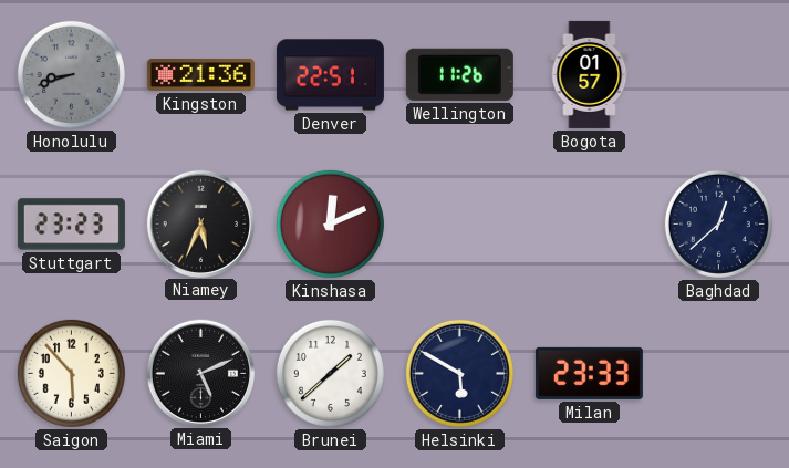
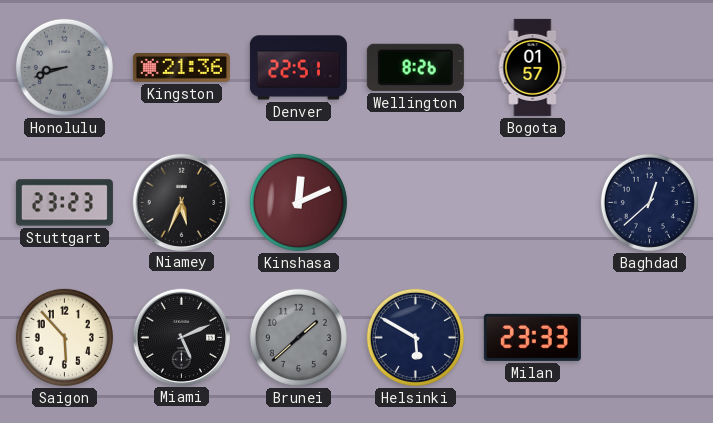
Wellington: 11:26 -> 8:26
Brunei dial: white -> grey
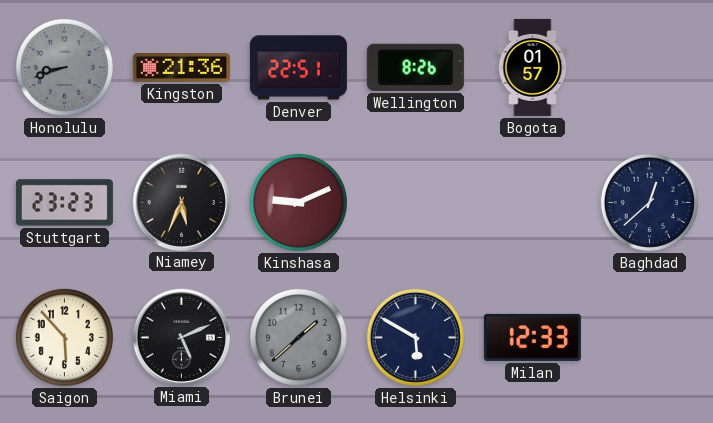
Kinshasa: 12:11 -> 9:11
Milan: 23:33 -> 12:33
